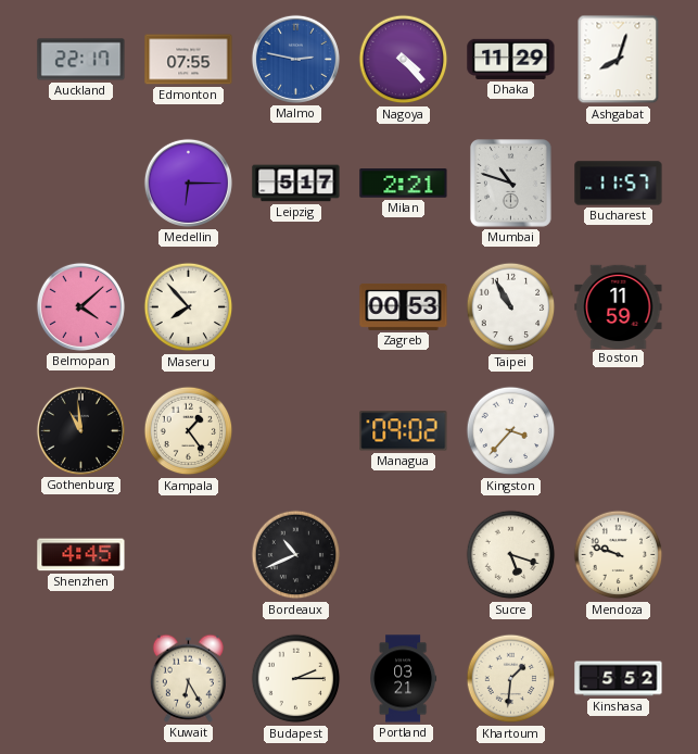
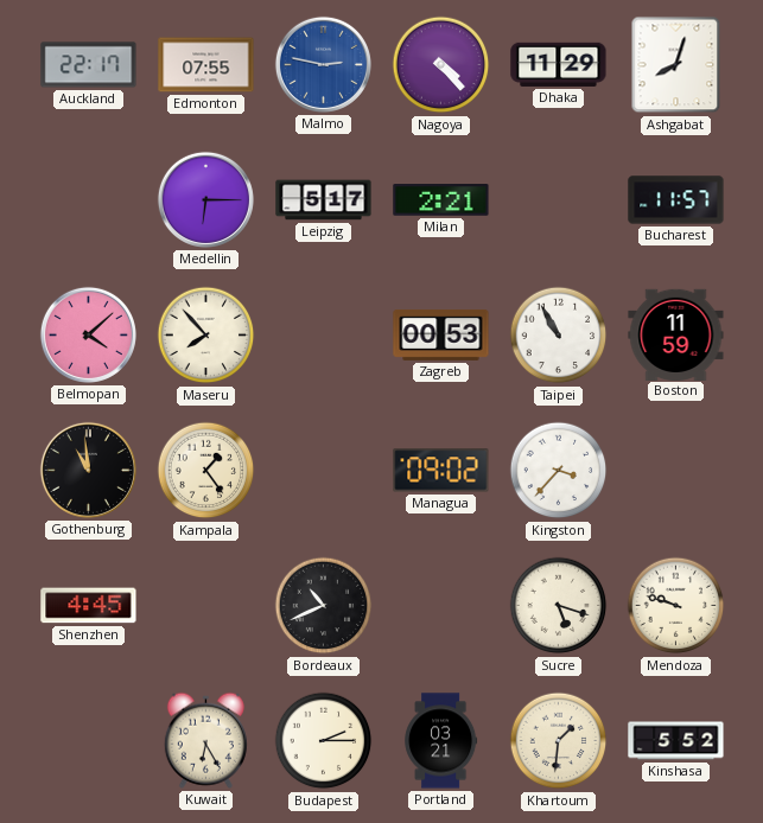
Mumbai: 10:48 -> none
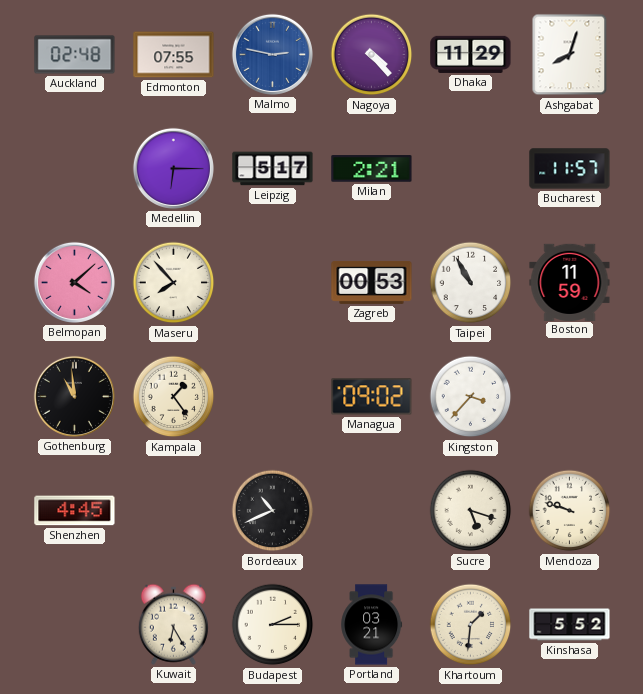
Auckland: 22:17 -> 02:48
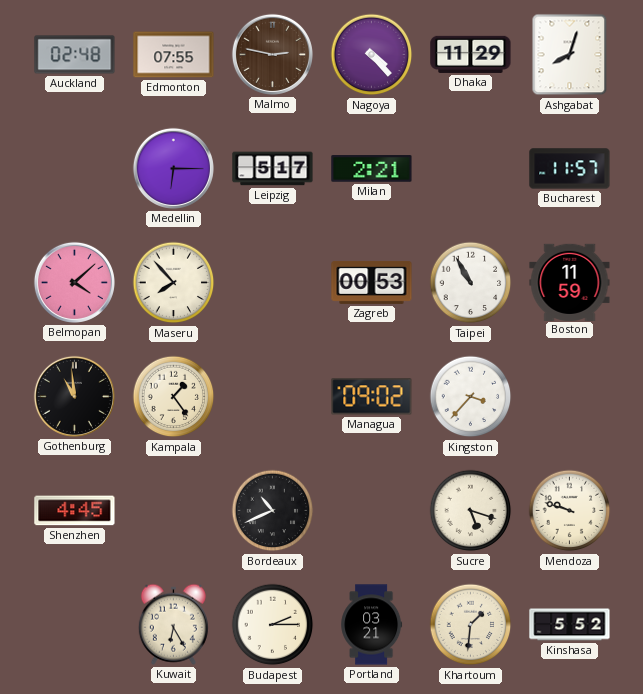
Malmo dial: blue -> brown
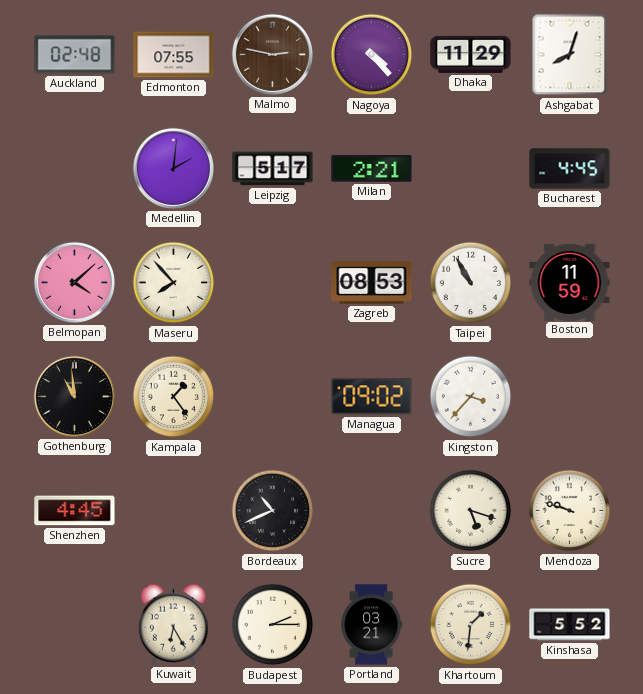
Medellin: 6:15 -> 2:01
Bucharest: 11:57 -> 4:45
Zagreb: 00:53 -> 08:53
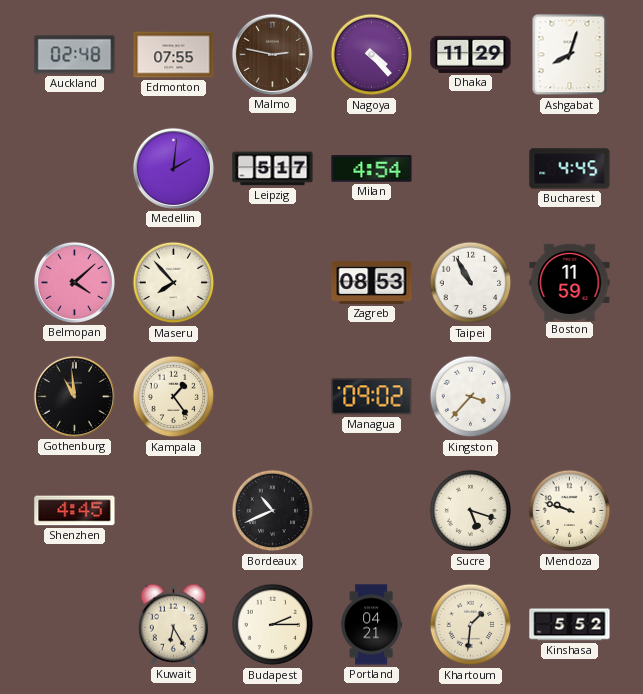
Milan: 2:21 -> 4:54
Portland: 03:21 -> 04:21
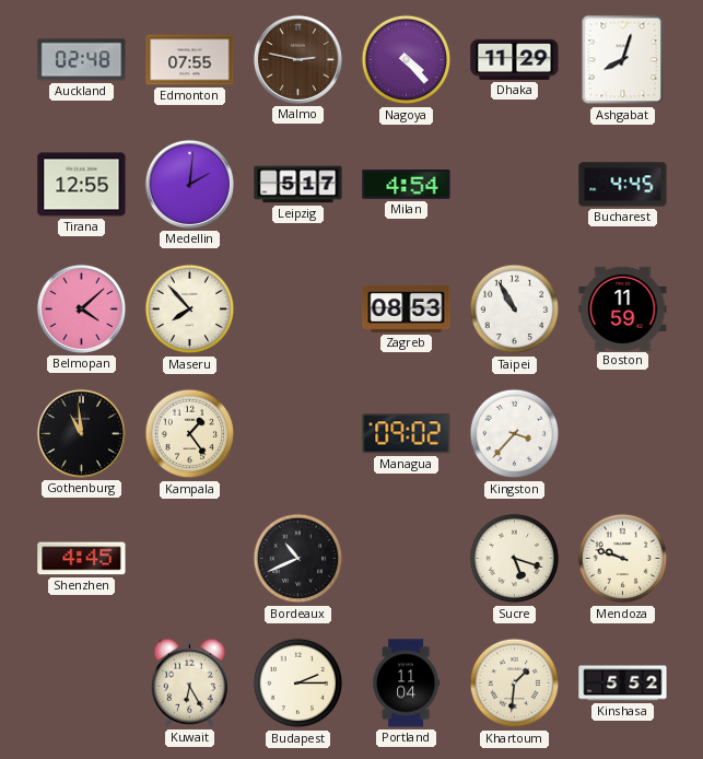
Tirana: none -> 12:55
Portland: 04:21 -> 11:04
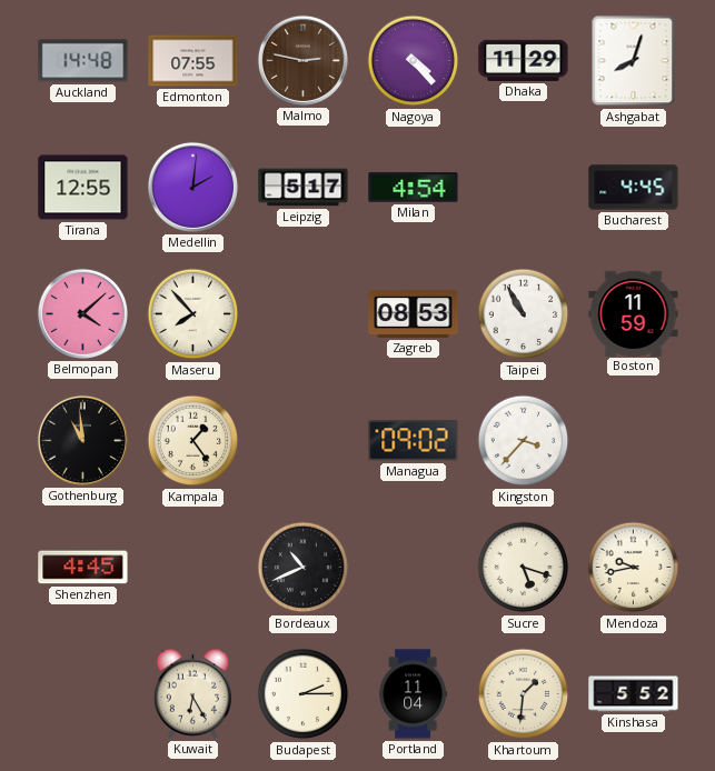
Auckland: 02:48 -> 14:48
Mendoza: 9:48 -> 9:43
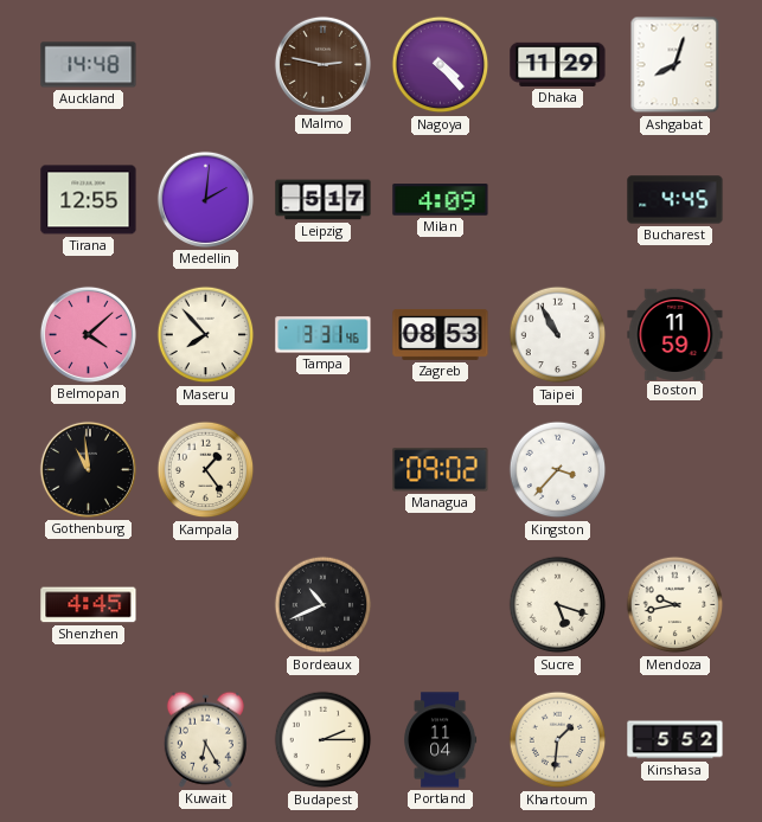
Edmonton: 07:55 -> none
Milan: 4:54 -> 4:09
Tampa: none -> 3:31
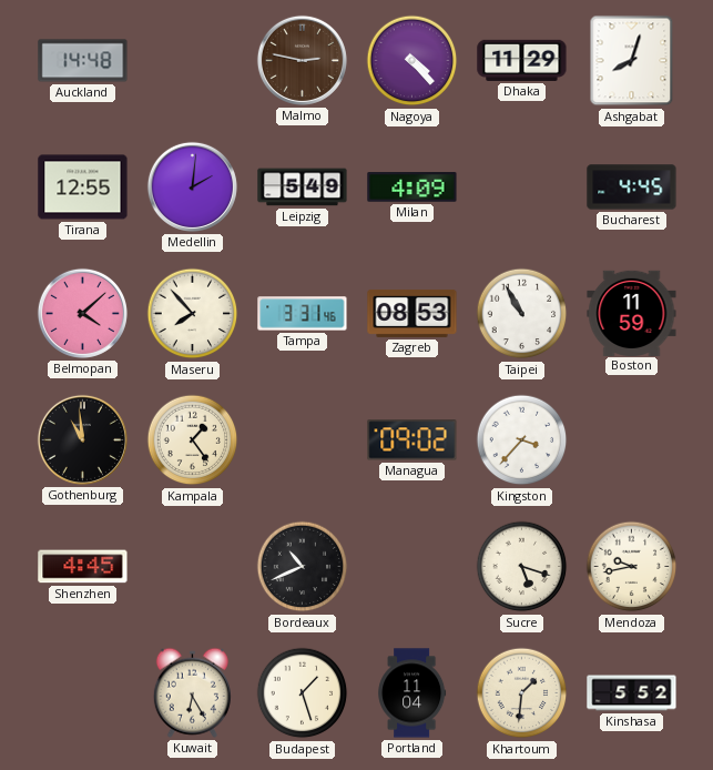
Leipzig: 5:17 -> 5:49
Budapest: 2:15 -> 1:27
